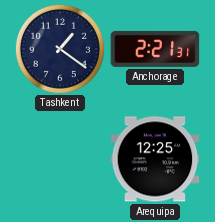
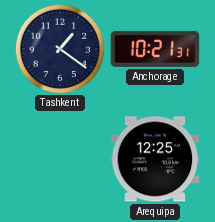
Anchorage: 2:21 -> 10:21
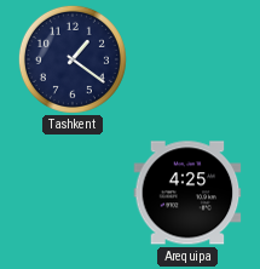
Anchorage: 10:21 -> none
Arequipa: 12:25 -> 4:25
